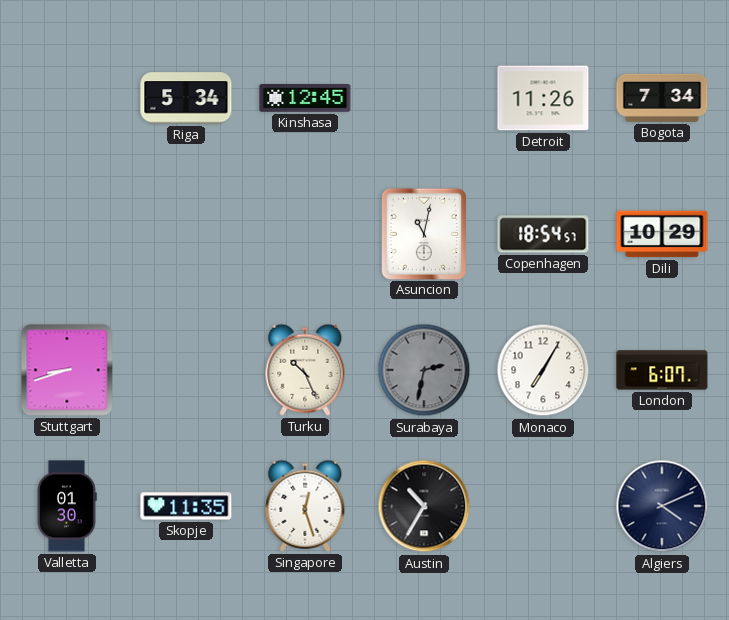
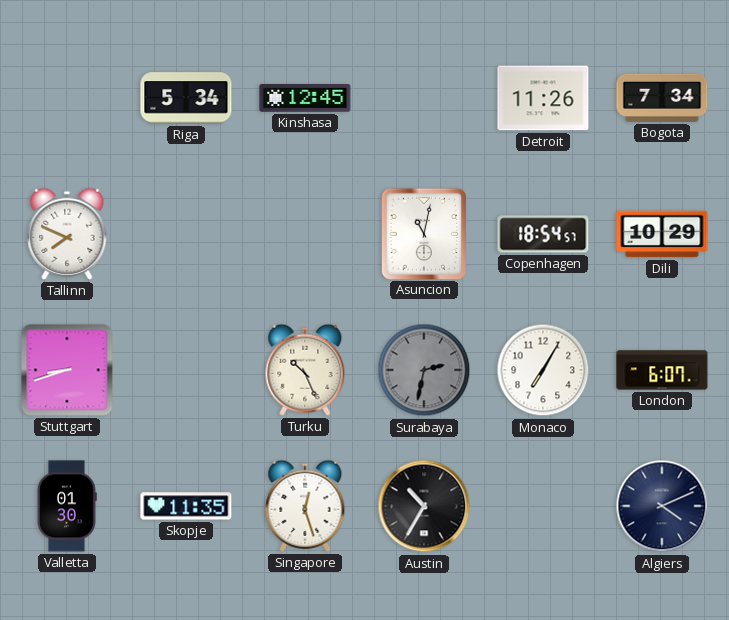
Tallinn: none -> 7:49
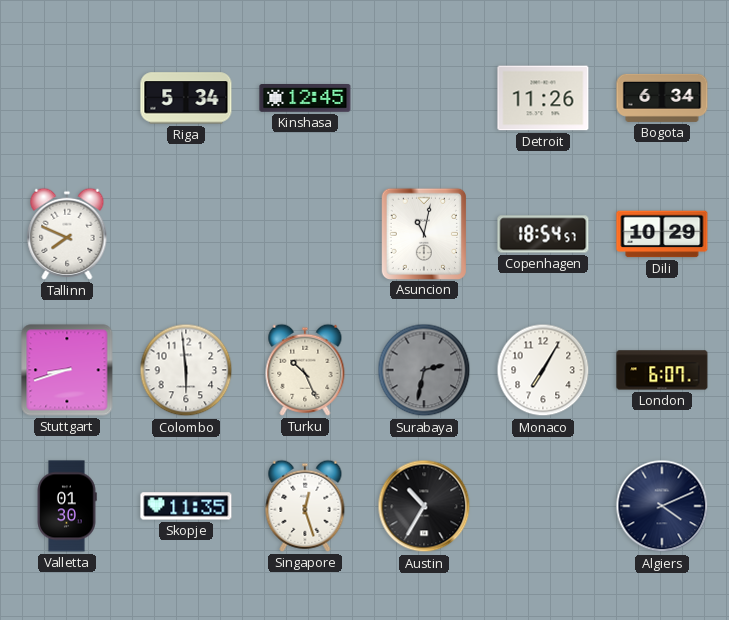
Bogota: 7:34 -> 6:34
Colombo: none -> 5:59
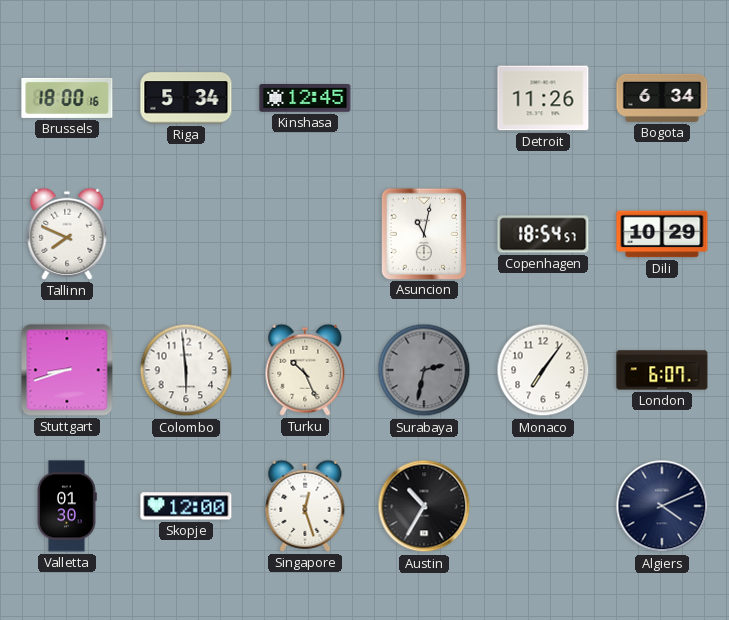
Brussels: none -> 18:00
Monaco: 7:05 -> 7:06
Skopje: 11:35 -> 12:00
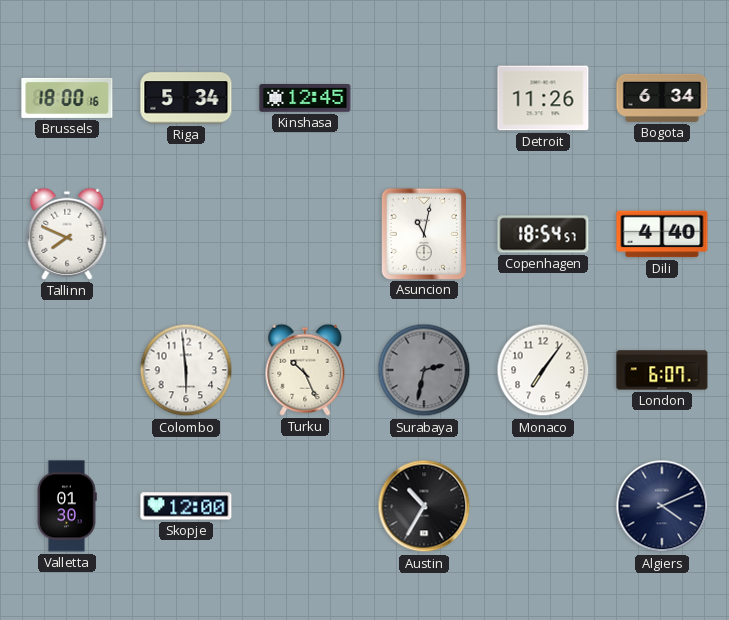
Dili: 10:29 -> 4:40
Stuttgart: 8:42 -> none
Singapore: 12:27 -> none
